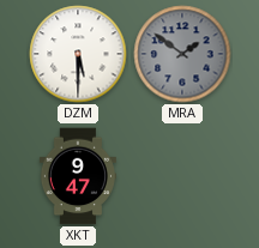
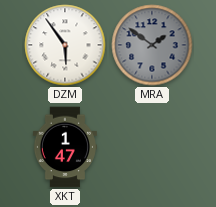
DZM: 5:30 -> 5:54
XKT: 9:47 -> 1:47
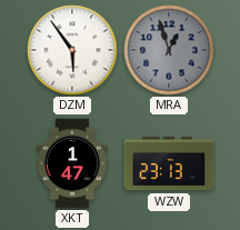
MRA: 1:51 -> 12:57
WZW: none -> 23:13
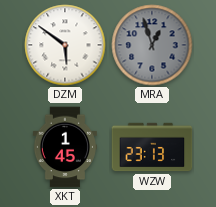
DZM: 5:54 -> 5:51
XKT: 1:47 -> 1:45
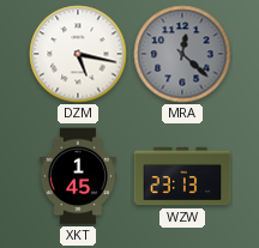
DZM: 5:51 -> 5:17
MRA: 12:57 -> 12:22
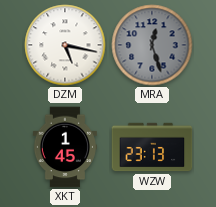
MRA: 12:22 -> 12:27
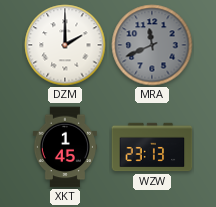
DZM: 5:17 -> 2:00
MRA: 12:27 -> 11:41
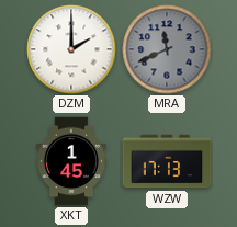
WZW: 23:13 -> 17:13
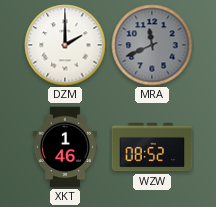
XKT: 1:45 -> 1:46
WZW: 17:13 -> 08:52
